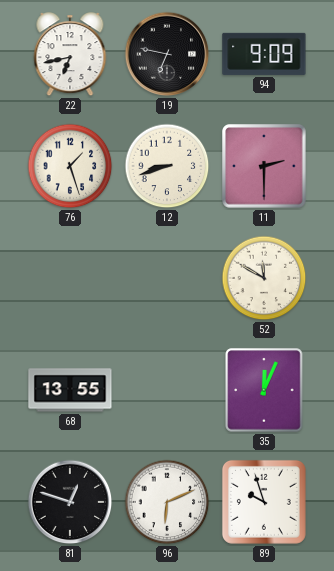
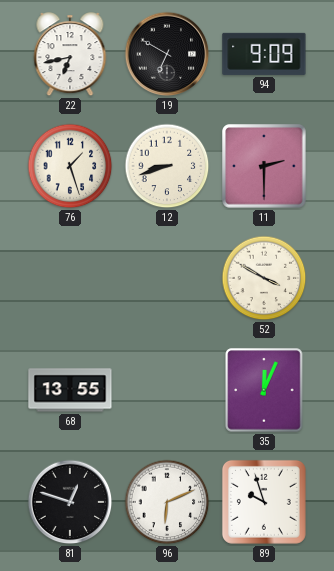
19: 6:47 -> 6:50
52: 11:50 -> 3:50
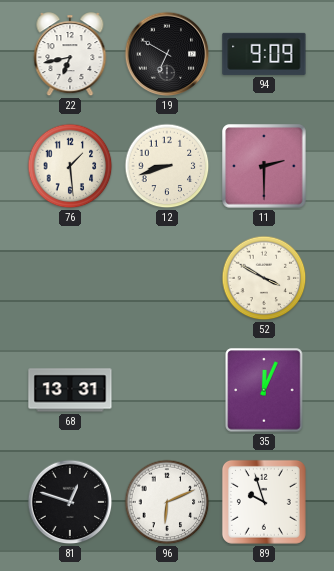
76: 1:27 -> 1:29
68: 13:55 -> 13:31
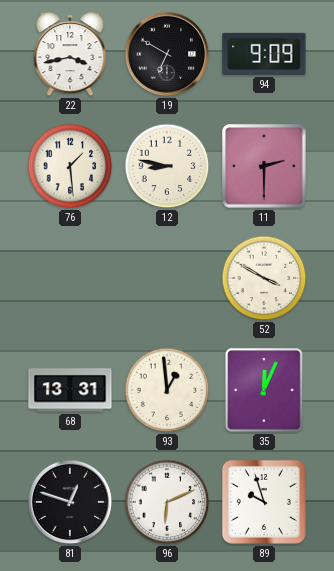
22: 6:43 -> 3:43
12: 8:42 -> 8:47
93: none -> 12:59
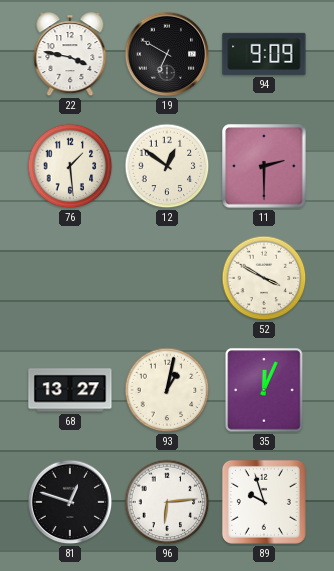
22: 3:43 -> 3:47
12: 8:47 -> 12:51
68: 13:31 -> 13:27
93: 12:59 -> 1:02
96: 6:11 -> 6:14
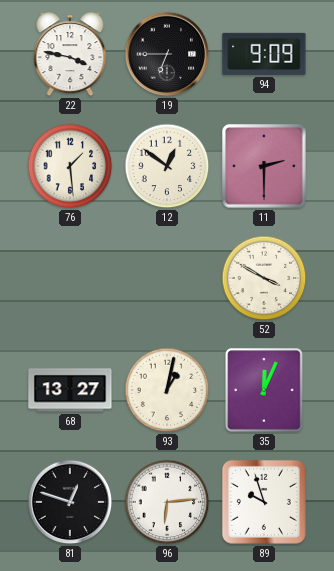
19: 6:50 -> 6:45
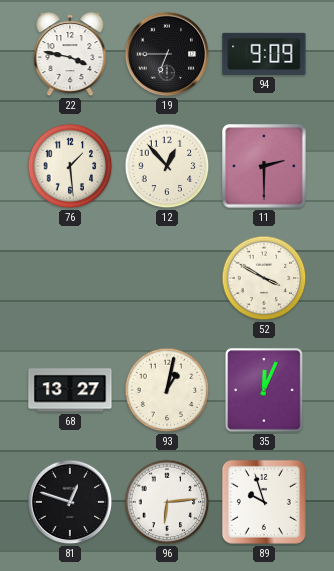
12: 12:51 -> 12:53
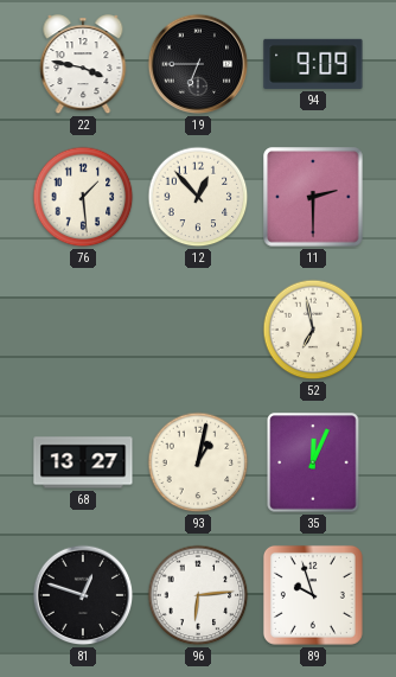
52: 3:50 -> 6:58
